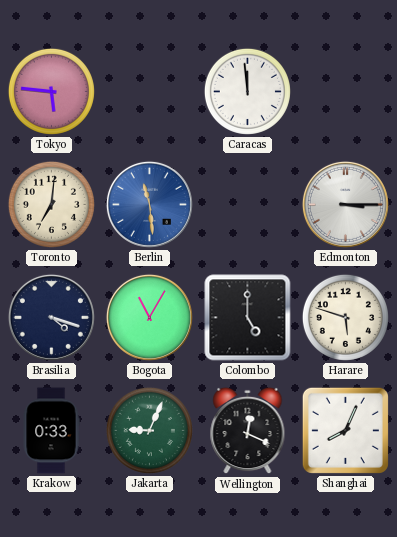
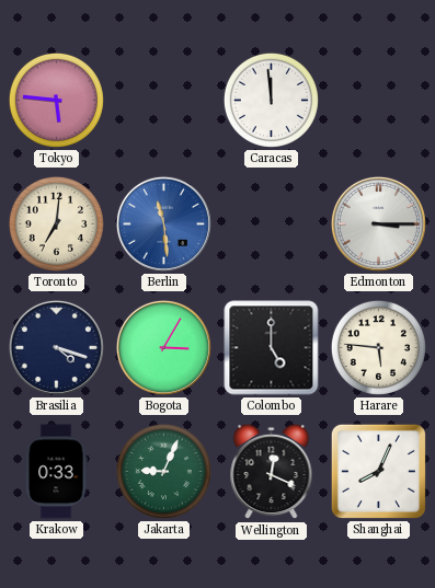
Bogota: 11:05 -> 3:05
Harare: 5:48 -> 5:46
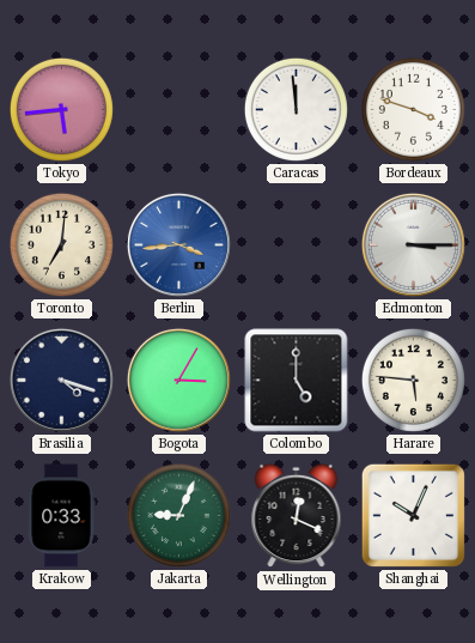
Tokyo: 5:46 -> 5:44
Bordeaux: none -> 3:48
Berlin: 11:29 -> 3:44
Shanghai: 8:04 -> 10:04
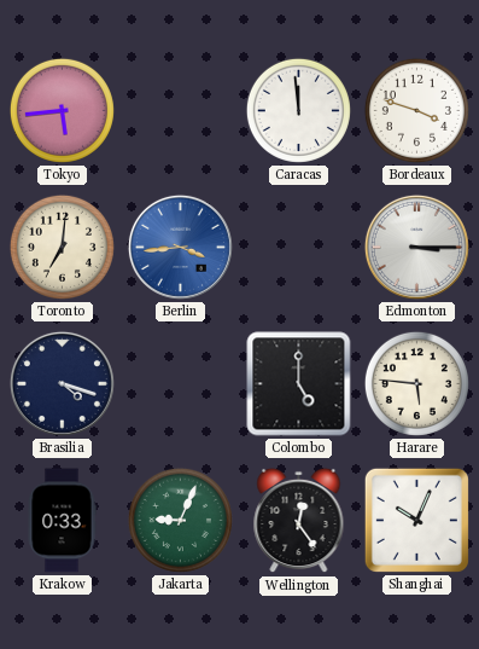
Bogota: 3:05 -> none
Wellington: 12:19 -> 12:24
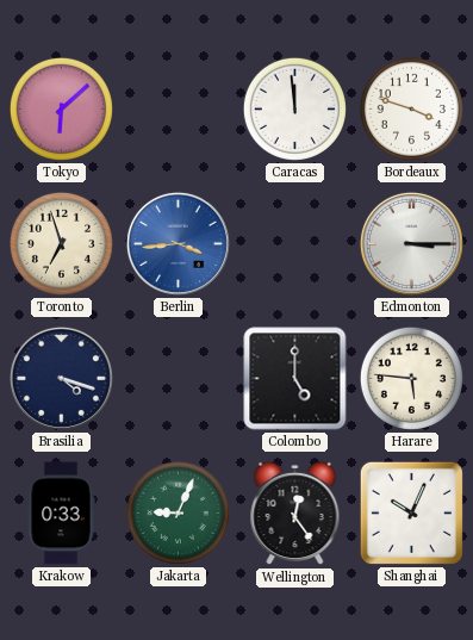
Tokyo: 5:44 -> 6:08
Toronto: 7:01 -> 6:57
